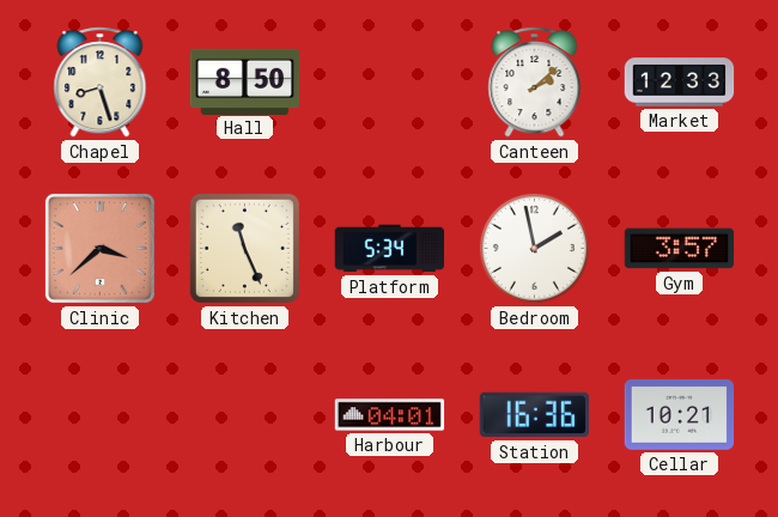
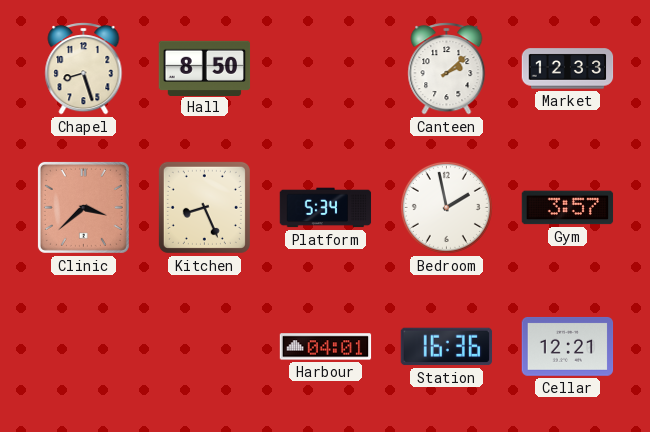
Kitchen: 11:26 -> 8:26
Cellar: 10:21 -> 12:21
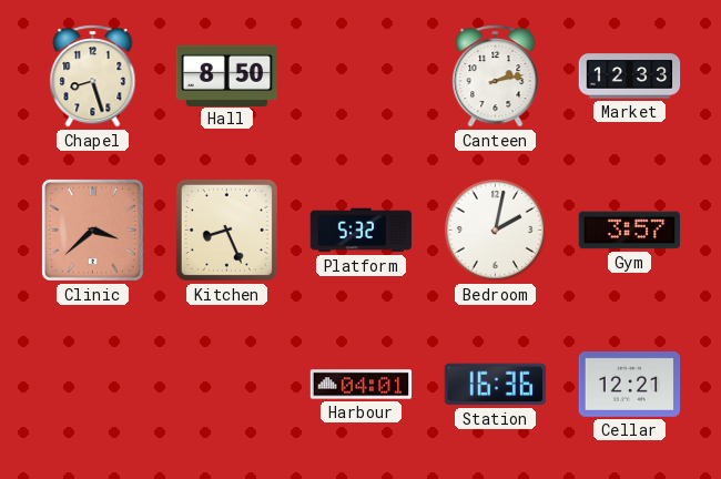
Canteen: 2:08 -> 2:13
Platform: 5:34 -> 5:32
Bedroom: 1:58 -> 2:02
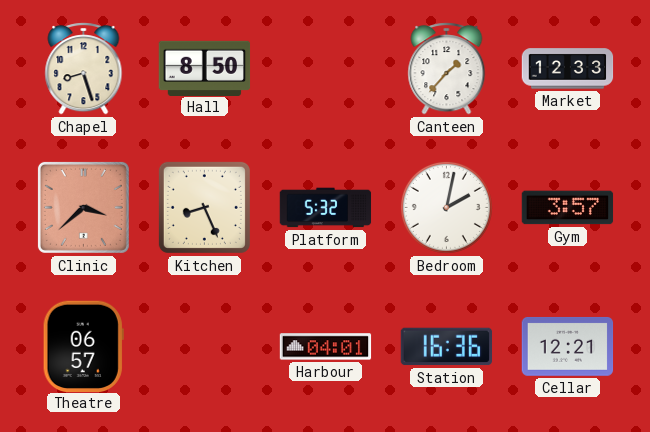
Canteen: 2:13 -> 1:37
Theatre: none -> 06:57
